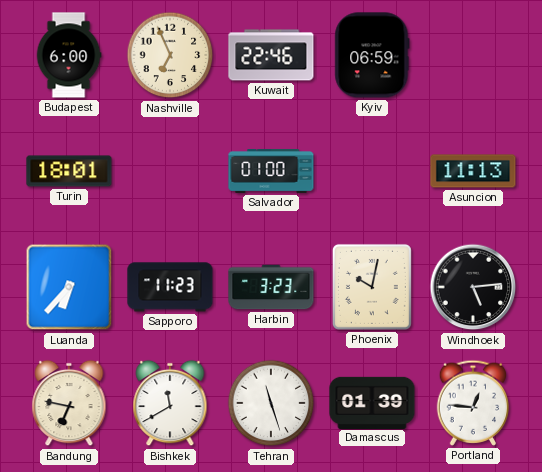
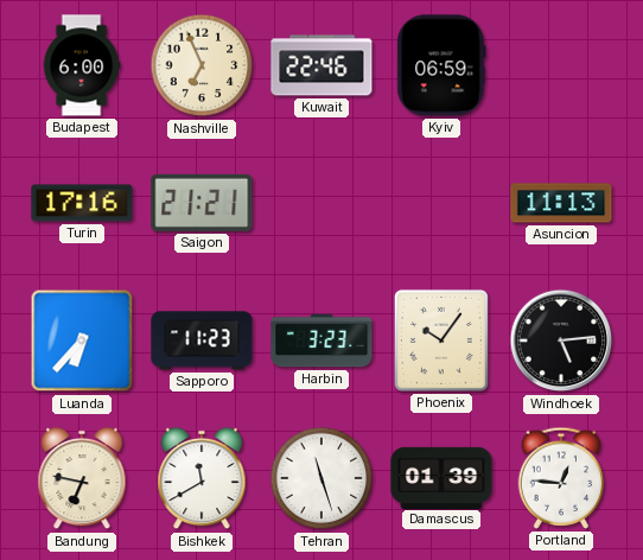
Turin: 18:01 -> 17:16
Saigon: none -> 21:21
Salvador: 01:00 -> none
Phoenix: 10:02 -> 10:06
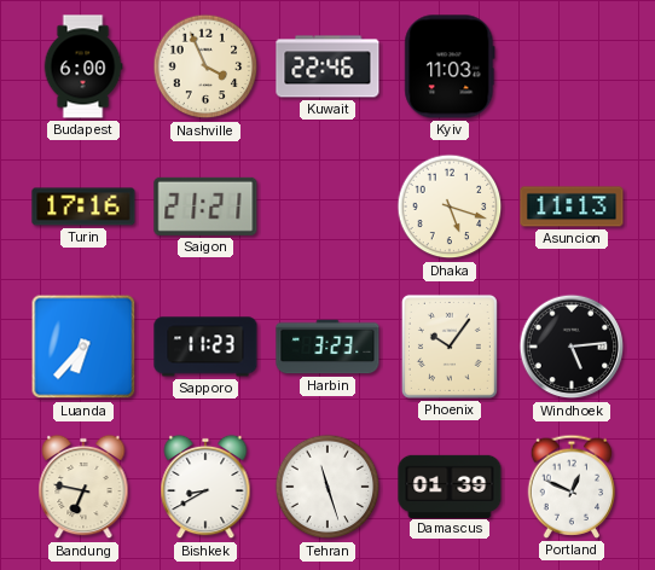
Nashville: 6:56 -> 3:56
Kyiv: 06:59 -> 11:03
Dhaka: none -> 5:18
Bishkek: 11:40 -> 8:40
Portland: 12:46 -> 12:49
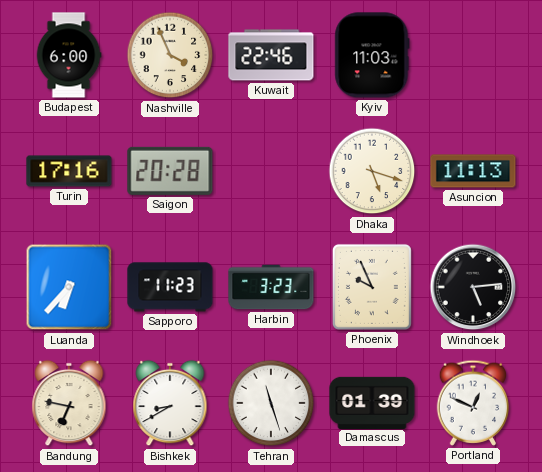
Saigon: 21:21 -> 20:28
Phoenix: 10:06 -> 9:56
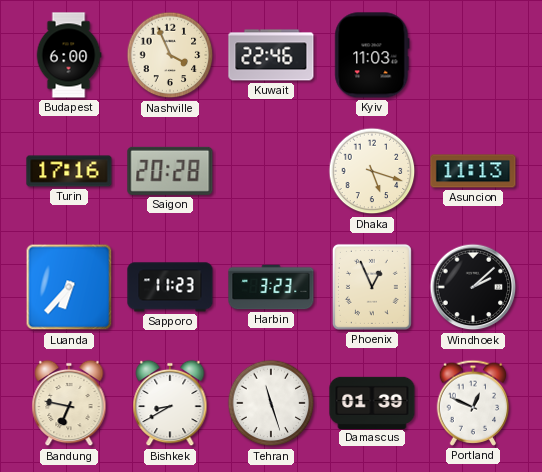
Phoenix: 9:56 -> 12:56
Windhoek: 5:14 -> 2:08
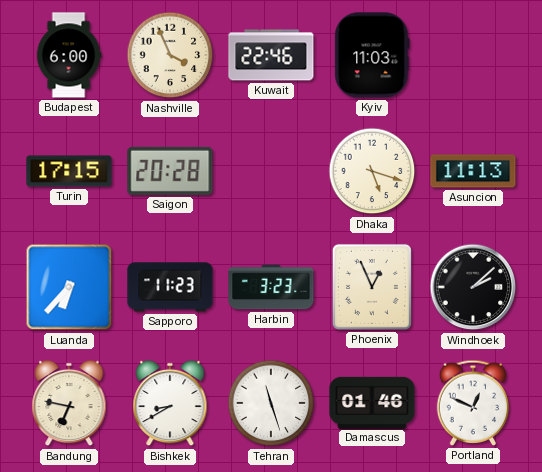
Turin: 17:16 -> 17:15
Damascus: 01:39 -> 01:46
